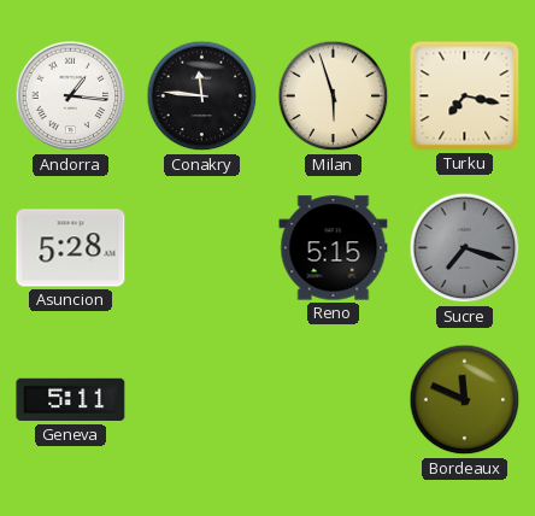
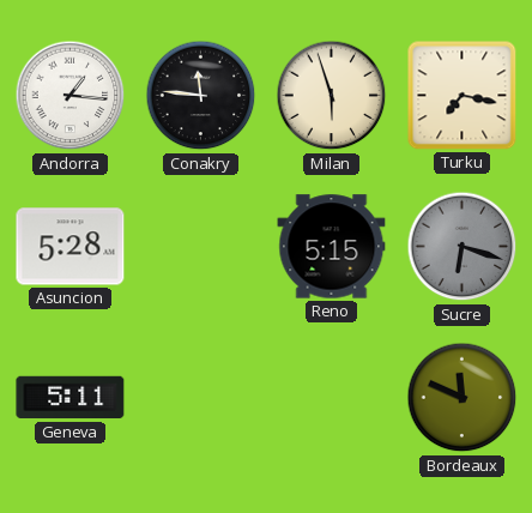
Sucre: 7:18 -> 6:18
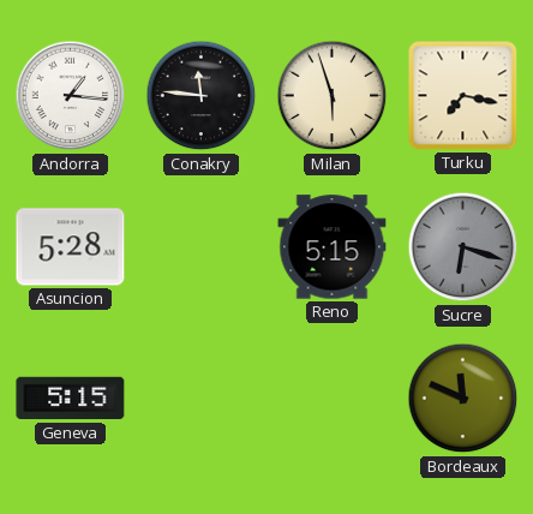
Geneva: 5:11 -> 5:15
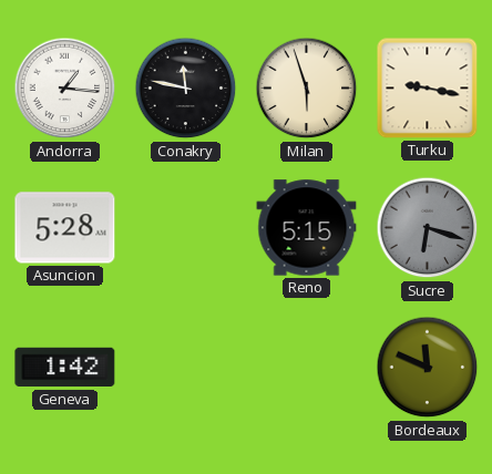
Conakry: 11:46 -> 11:47
Turku: 7:17 -> 9:17
Geneva: 5:15 -> 1:42
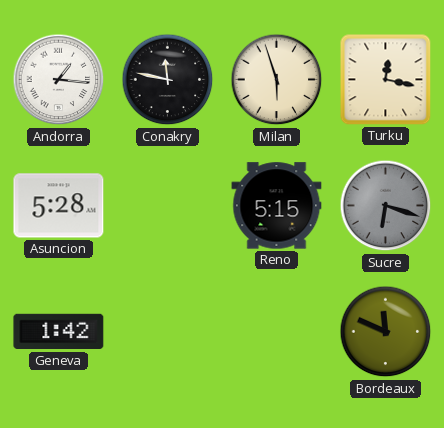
Turku: 9:17 -> 12:17
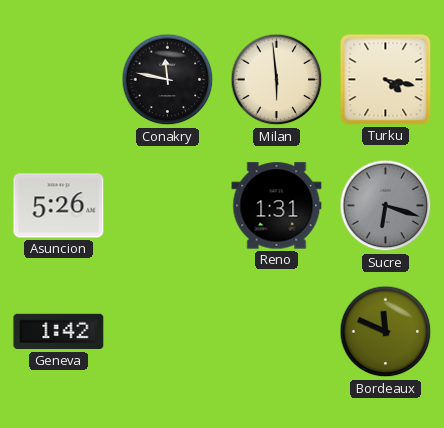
Andorra: 1:16 -> none
Milan: 5:57 -> 5:59
Turku: 12:17 -> 4:17
Asuncion: 5:28 -> 5:26
Reno: 5:15 -> 1:31
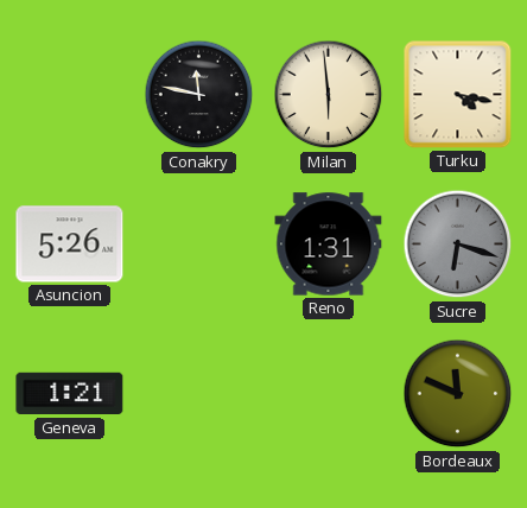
Geneva: 1:42 -> 1:21
